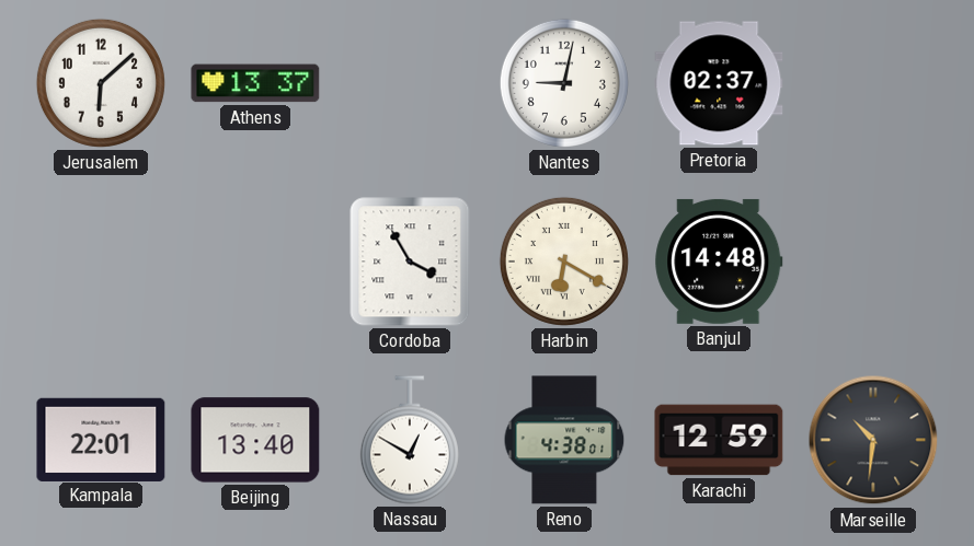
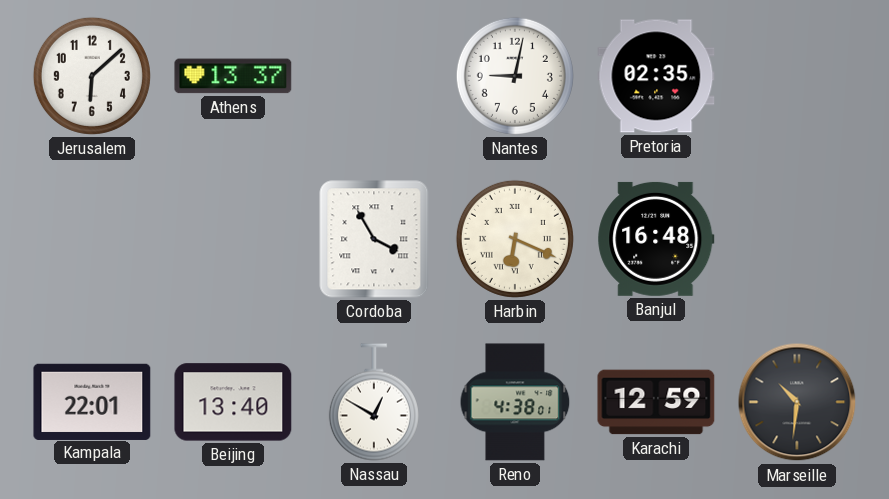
Pretoria: 02:37 -> 02:35
Harbin: 6:20 -> 6:19
Banjul: 14:48 -> 16:48
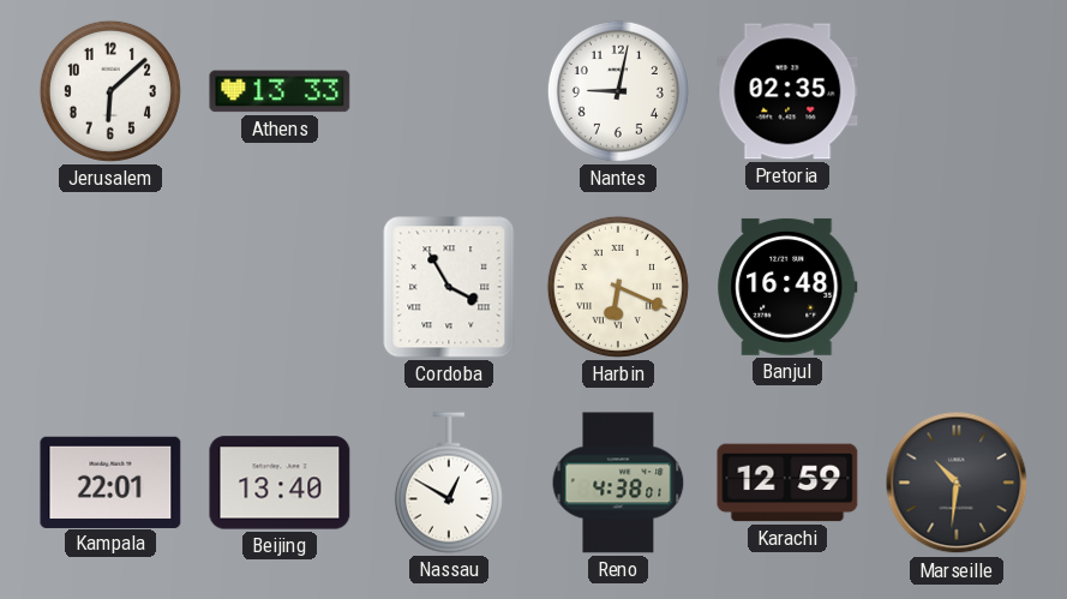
Athens: 13:37 -> 13:33
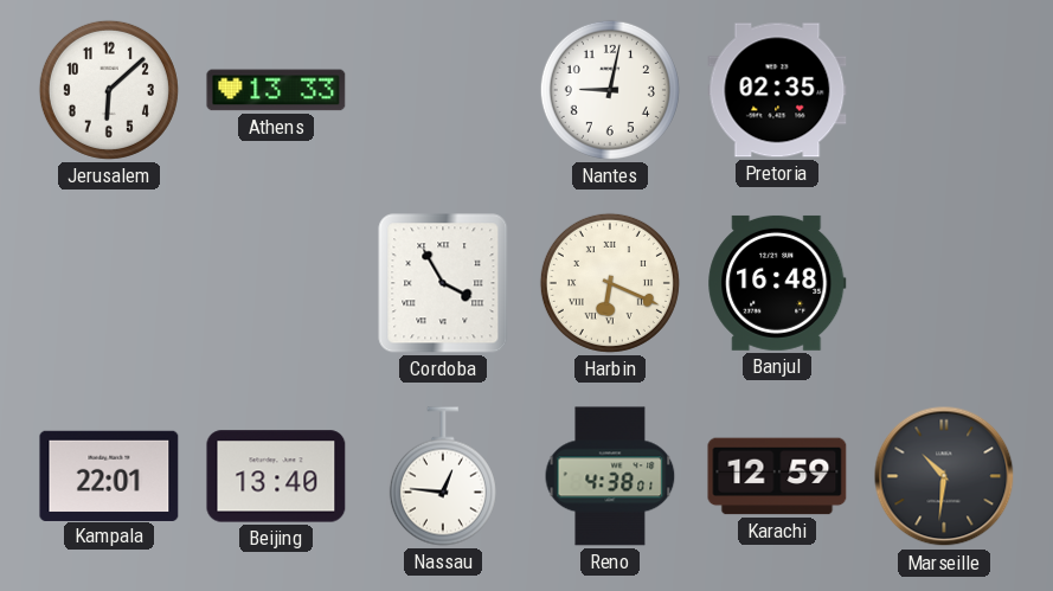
Nassau: 12:50 -> 12:46
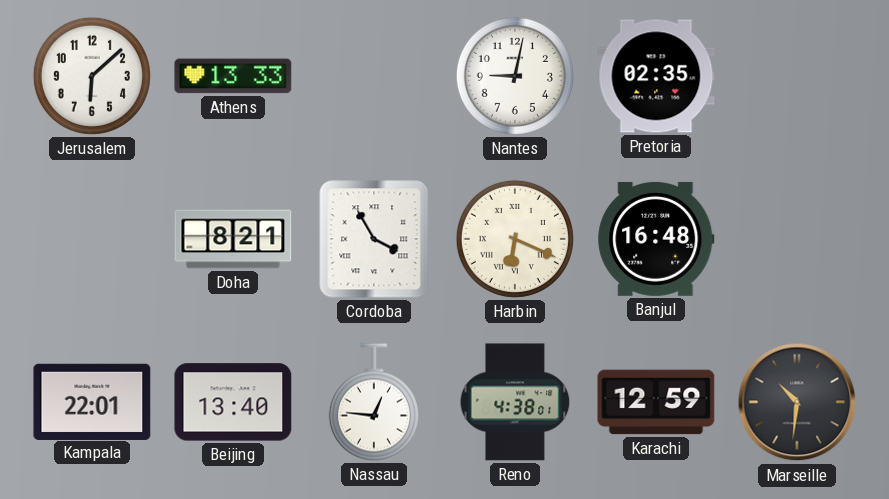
Doha: none -> 8:21
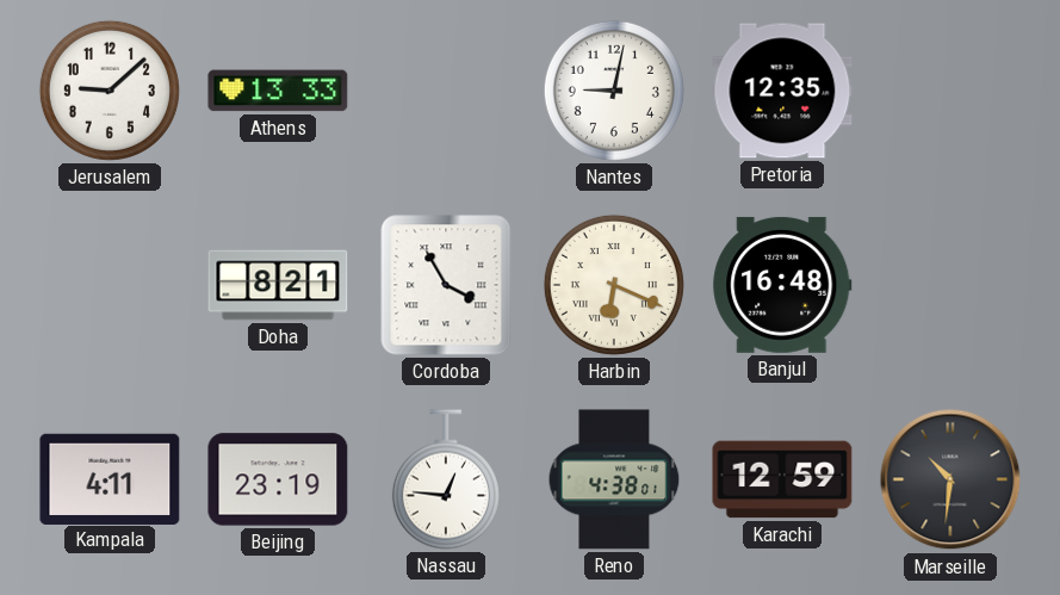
Jerusalem: 6:08 -> 9:08
Pretoria: 02:35 -> 12:35
Kampala: 22:01 -> 4:11
Beijing: 13:40 -> 23:19
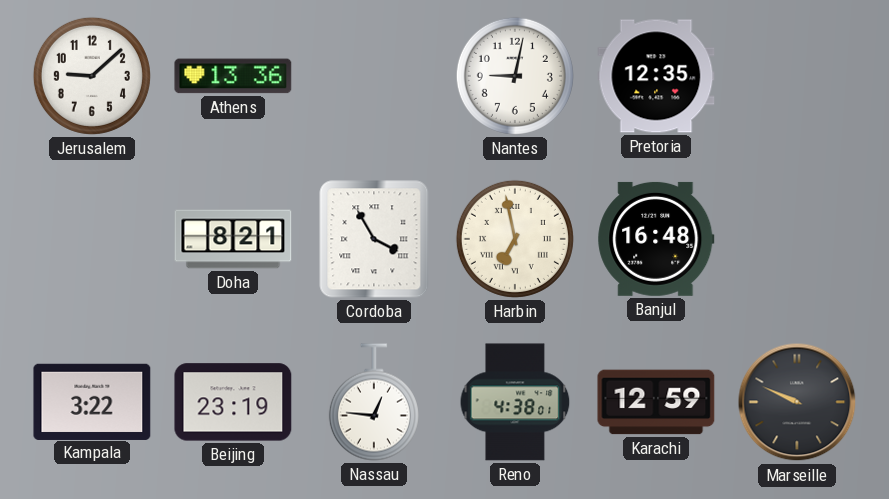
Athens: 13:33 -> 13:36
Harbin: 6:19 -> 6:58
Kampala: 4:11 -> 3:22
Marseille: 10:31 -> 9:49
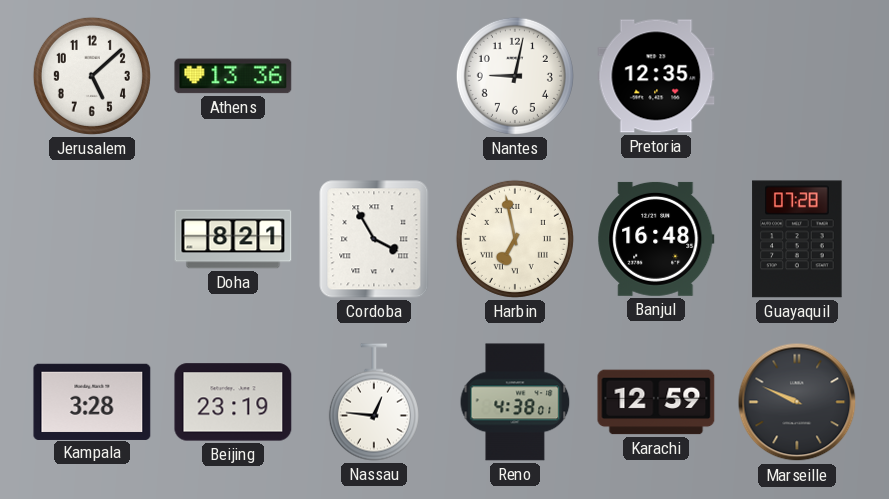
Jerusalem: 9:08 -> 5:08
Guayaquil: none -> 07:28
Kampala: 3:22 -> 3:28
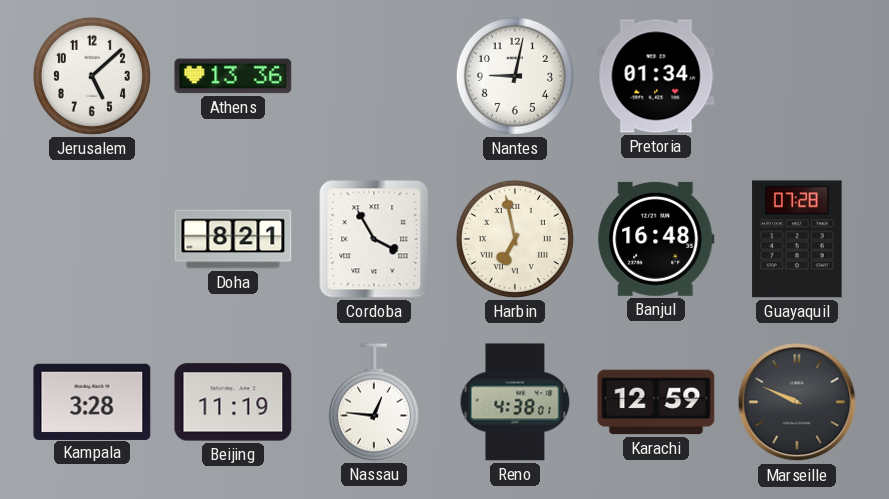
Pretoria: 12:35 -> 01:34
Beijing: 23:19 -> 11:19
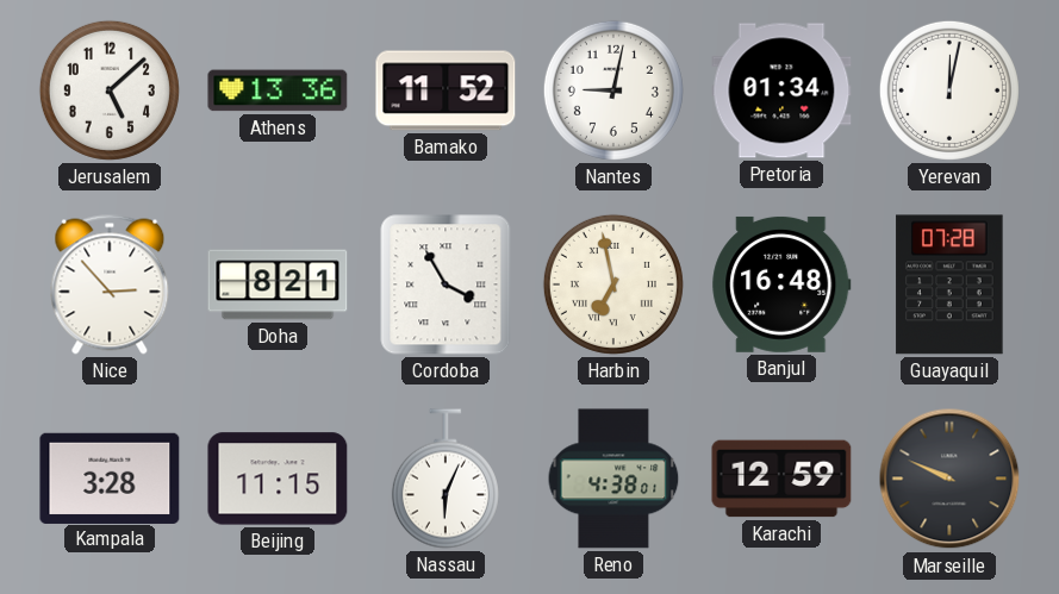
Bamako: none -> 11:52
Yerevan: none -> 12:02
Nice: none -> 2:53
Beijing: 11:19 -> 11:15
Nassau: 12:46 -> 6:04
